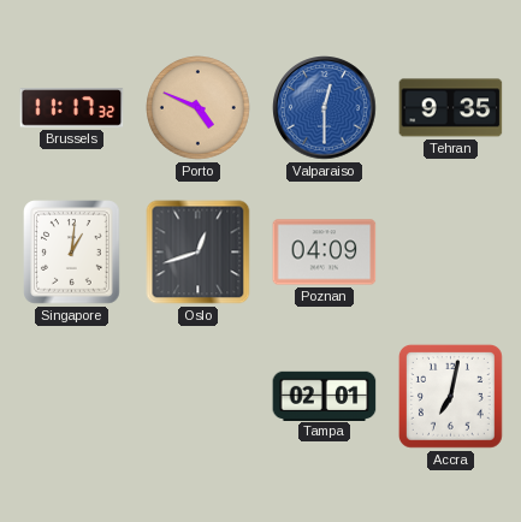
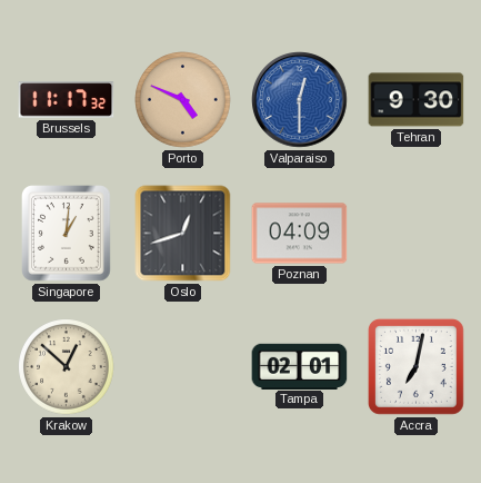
Tehran: 9:35 -> 9:30
Krakow: none -> 12:52
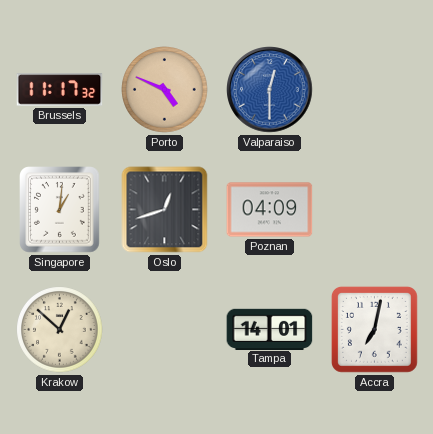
Tehran: 9:30 -> none
Tampa: 02:01 -> 14:01
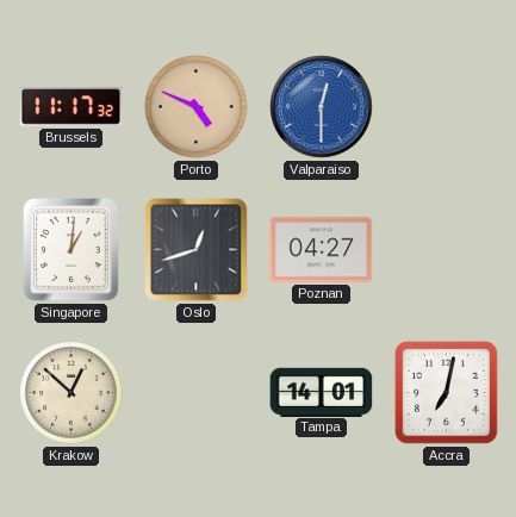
Poznan: 04:09 -> 04:27
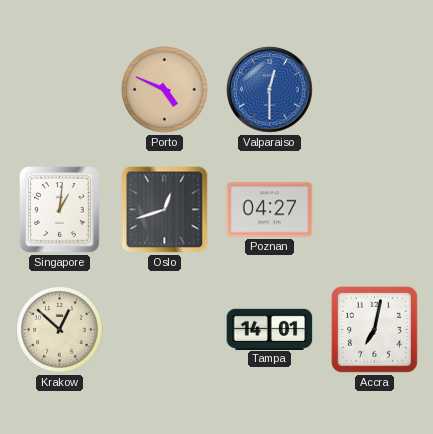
Brussels: 11:17 -> none
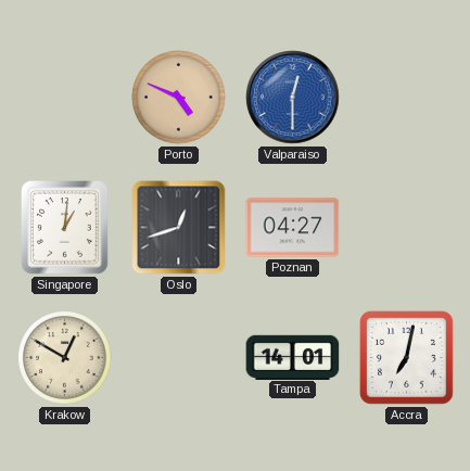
Krakow: 12:52 -> 12:50
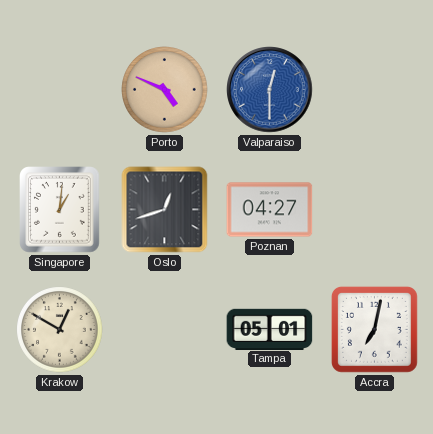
Tampa: 14:01 -> 05:01
